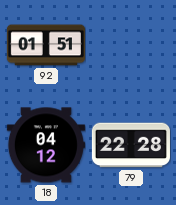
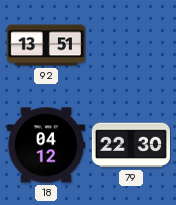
92: 01:51 -> 13:51
79: 22:28 -> 22:30
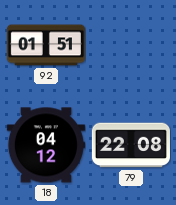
92: 13:51 -> 01:51
79: 22:30 -> 22:08
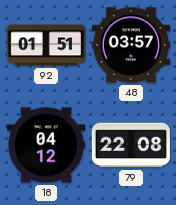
48: none -> 03:57
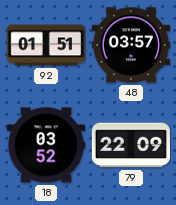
18: 04:12 -> 03:52
79: 22:08 -> 22:09
